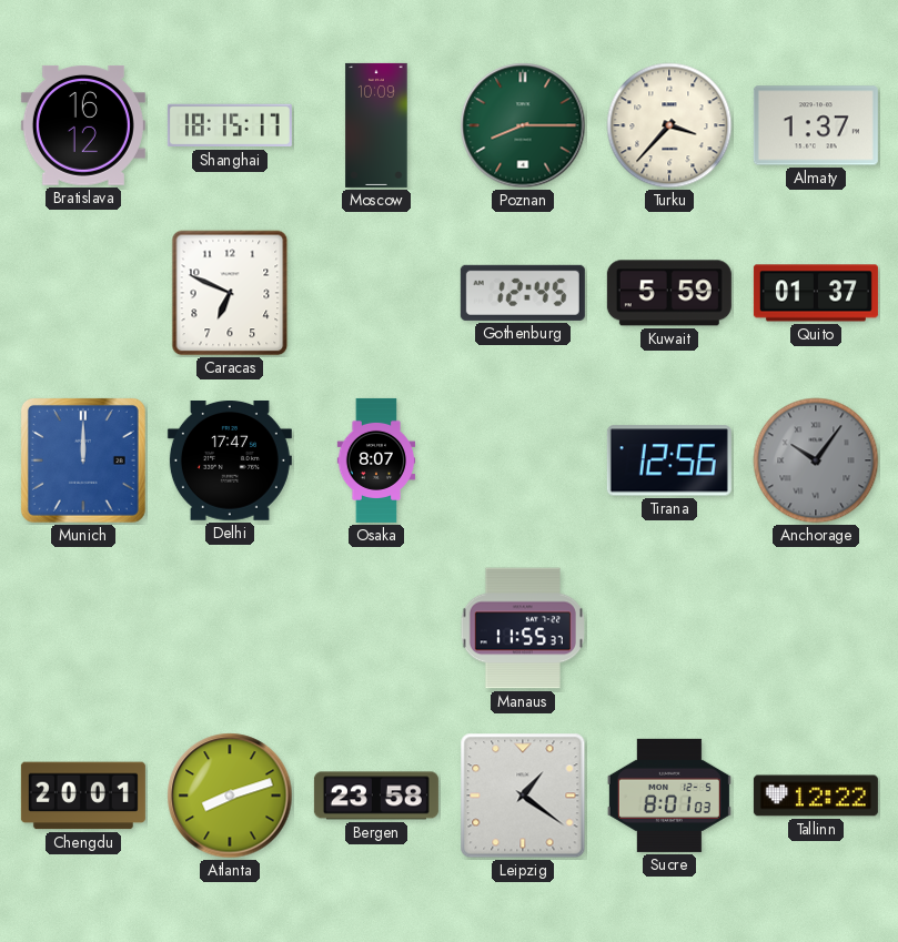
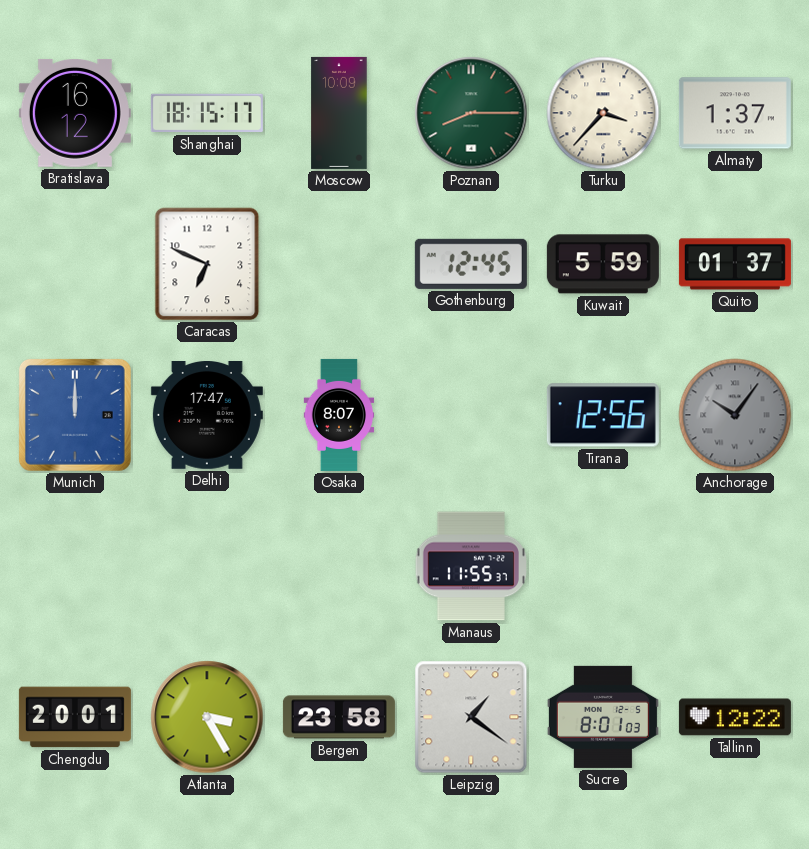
Atlanta: 8:12 -> 3:25
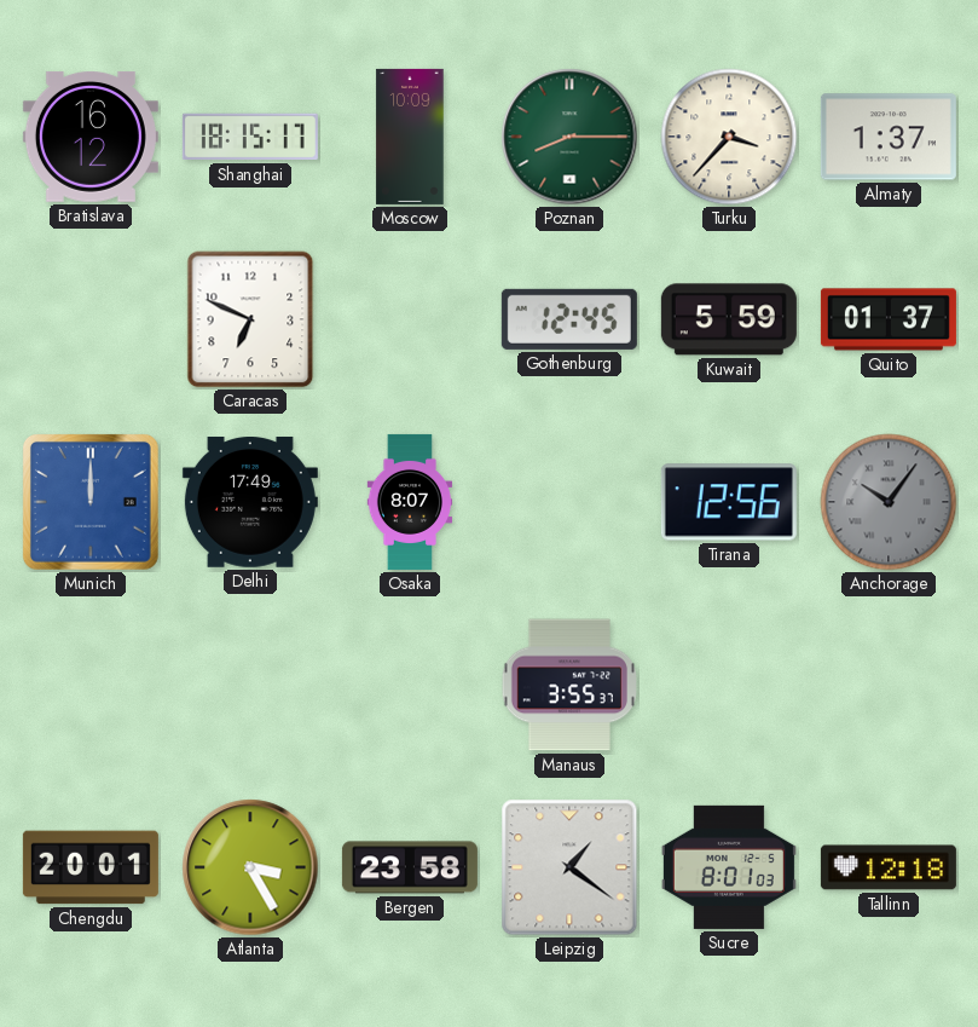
Delhi: 17:47 -> 17:49
Manaus: 11:55 -> 3:55
Tallinn: 12:22 -> 12:18
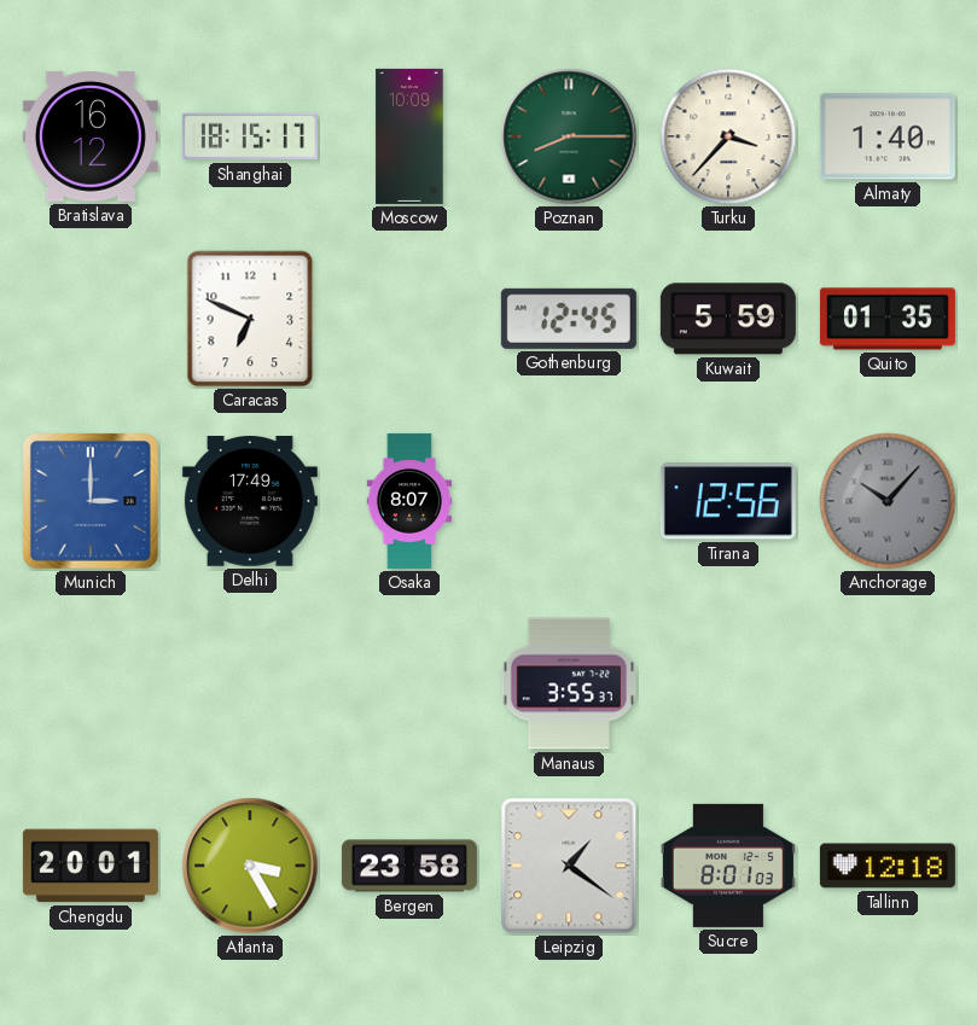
Almaty: 1:37 -> 1:40
Quito: 01:37 -> 01:35
Munich: 12:00 -> 3:00
Anchorage: 10:06 -> 10:07
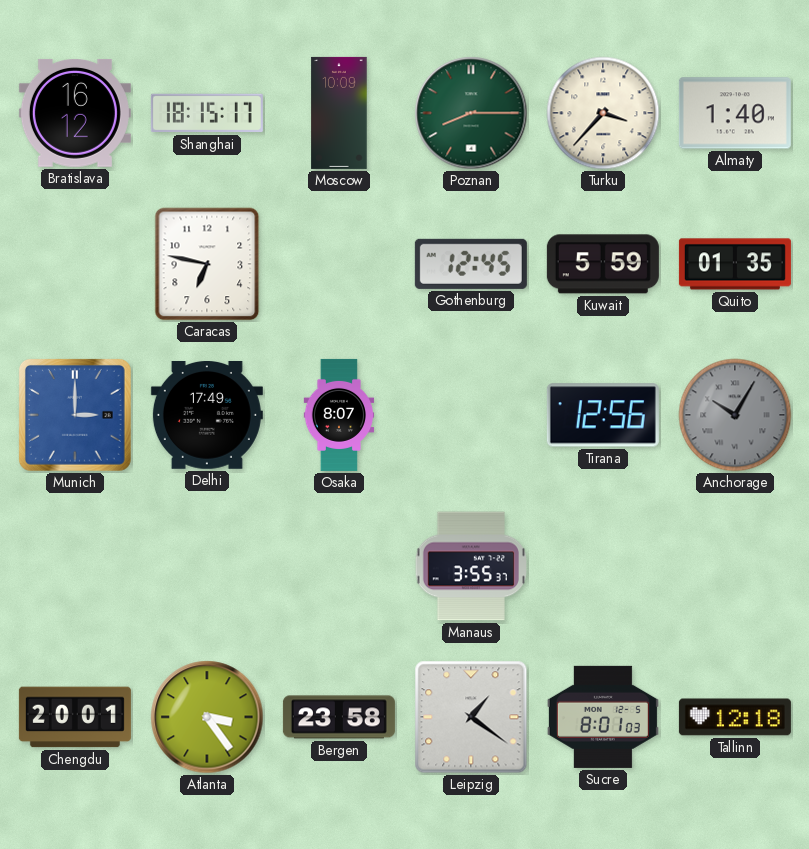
Caracas: 6:49 -> 6:47
Anchorage: 10:07 -> 10:05
Atlanta: 3:25 -> 3:24
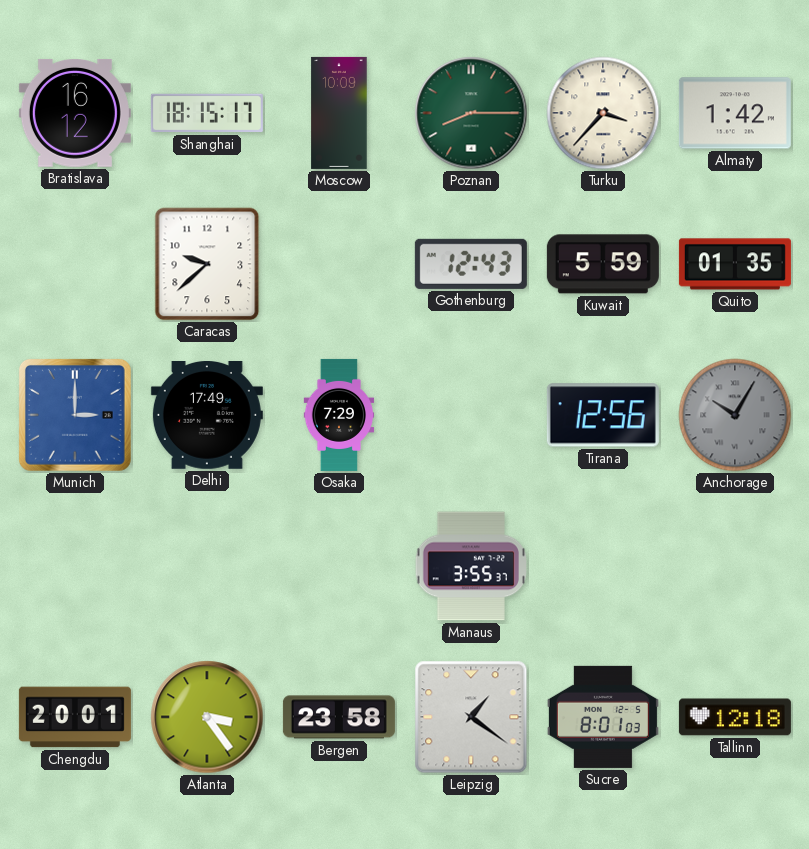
Almaty: 1:40 -> 1:42
Caracas: 6:47 -> 9:38
Gothenburg: 12:45 -> 12:43
Osaka: 8:07 -> 7:29
